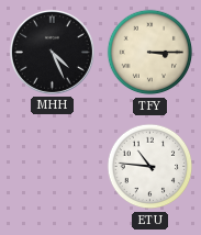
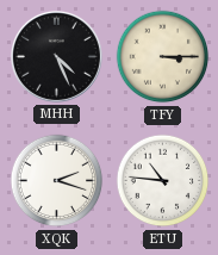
XQK: none -> 2:18
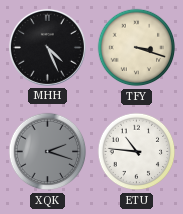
TFY: 3:15 -> 3:18
XQK dial: white -> grey
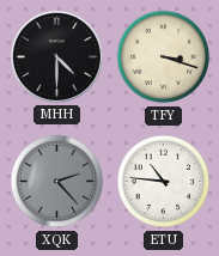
MHH: 4:26 -> 4:30
XQK: 2:18 -> 2:23
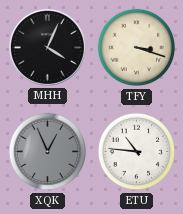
MHH: 4:30 -> 4:04
XQK: 2:23 -> 12:56
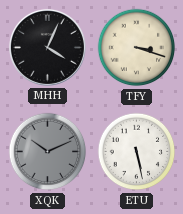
XQK: 12:56 -> 10:11
ETU: 10:46 -> 5:28
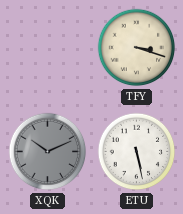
MHH: 4:04 -> none
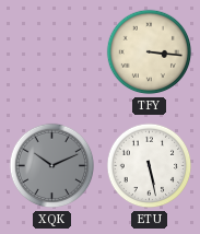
TFY: 3:18 -> 3:16
